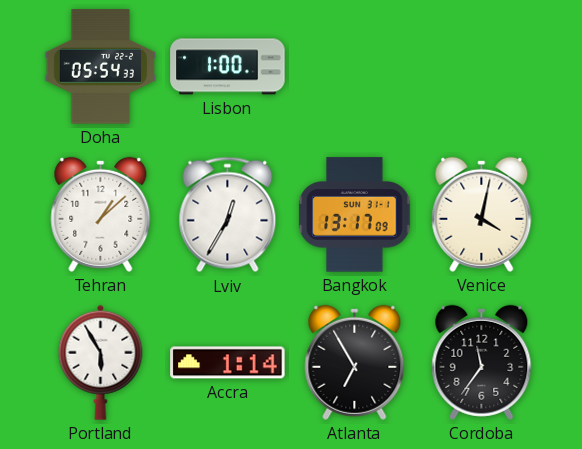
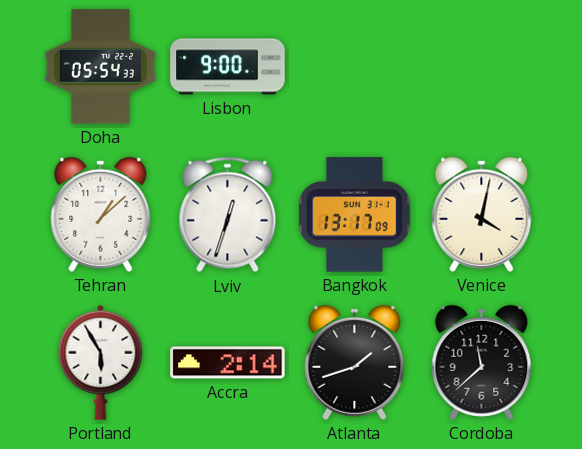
Lisbon: 1:00 -> 9:00
Lviv: 12:35 -> 12:33
Accra: 1:14 -> 2:14
Atlanta: 6:55 -> 1:42
Cordoba: 11:36 -> 11:38
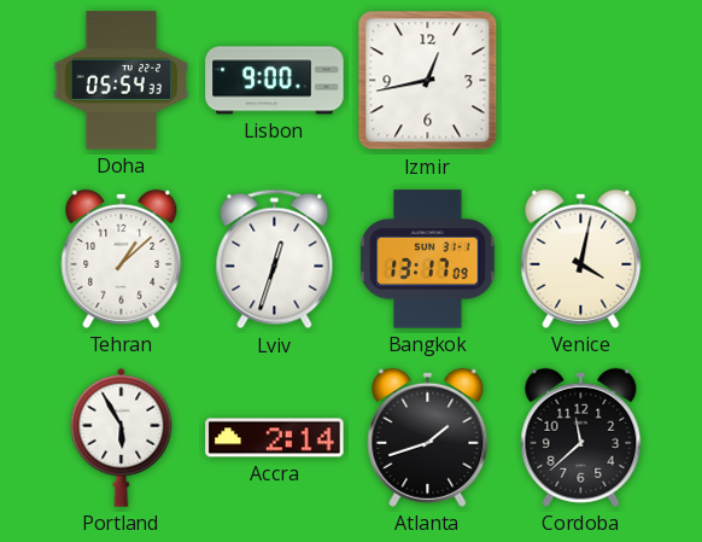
Izmir: none -> 12:43
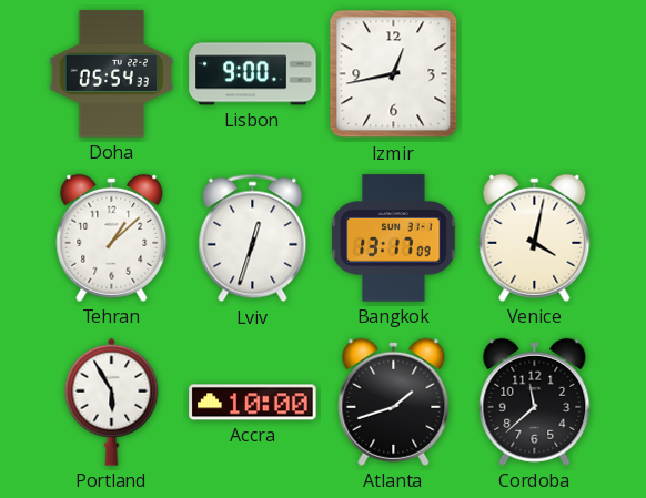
Accra: 2:14 -> 10:00
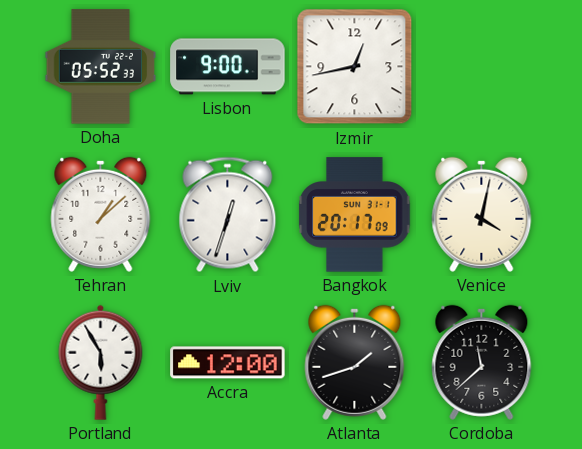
Doha: 05:54 -> 05:52
Bangkok: 13:17 -> 20:17
Accra: 10:00 -> 12:00
